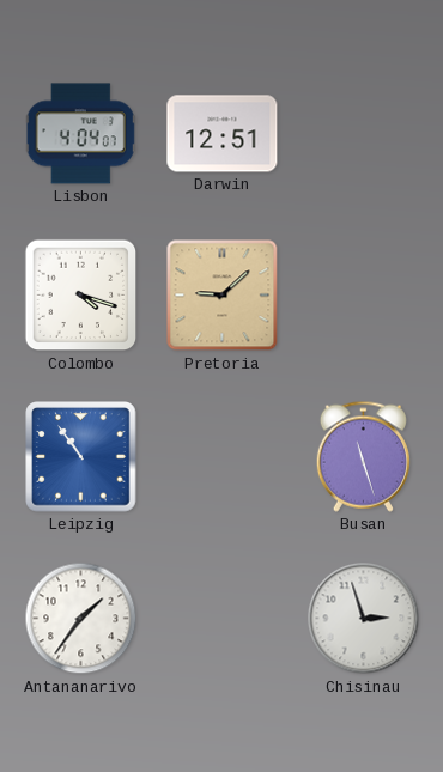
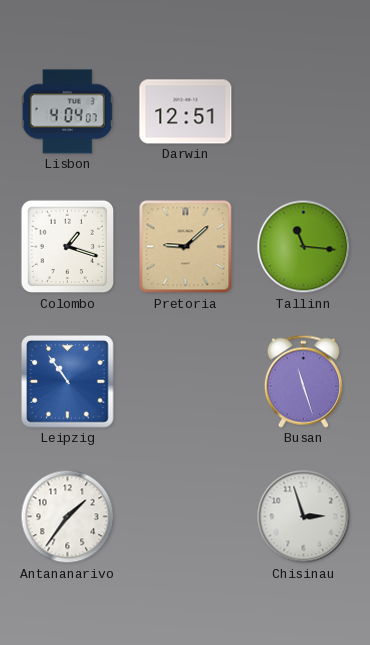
Colombo: 4:18 -> 1:18
Tallinn: none -> 11:16
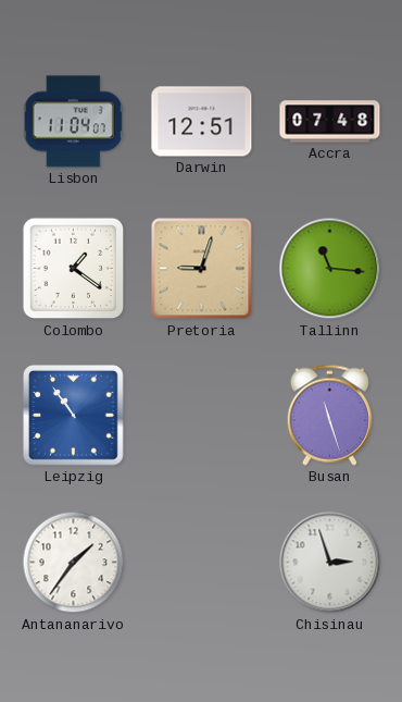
Lisbon: 4:04 -> 11:04
Accra: none -> 07:48
Colombo: 1:18 -> 1:21
Pretoria: 9:08 -> 9:03
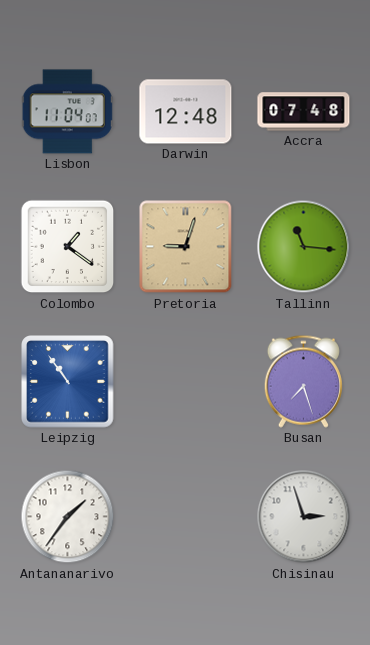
Darwin: 12:51 -> 12:48
Busan: 11:27 -> 7:27
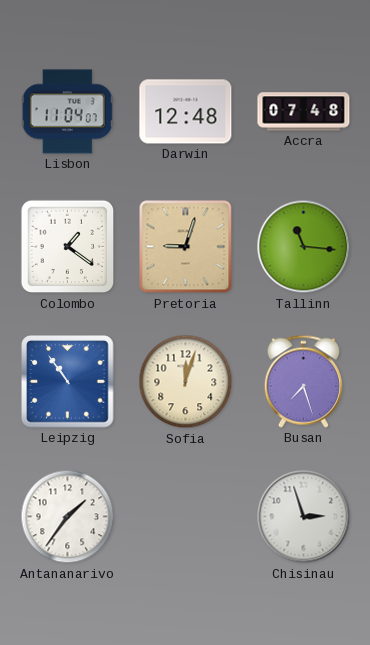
Sofia: none -> 12:03
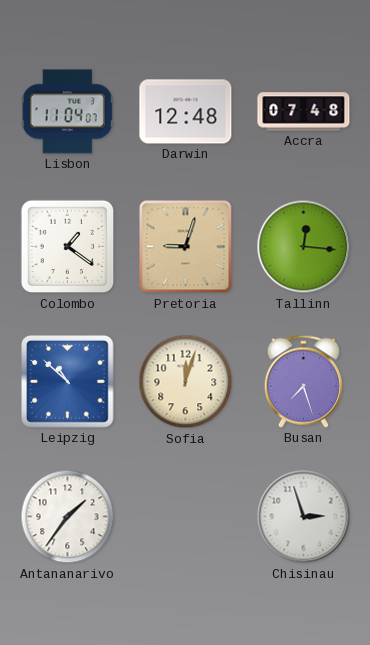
Tallinn: 11:16 -> 12:16
Leipzig: 10:54 -> 10:52
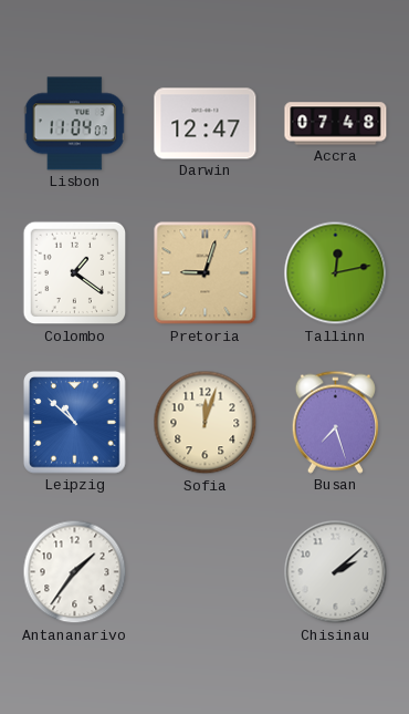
Darwin: 12:48 -> 12:47
Tallinn: 12:16 -> 12:13
Chisinau: 2:57 -> 2:08
